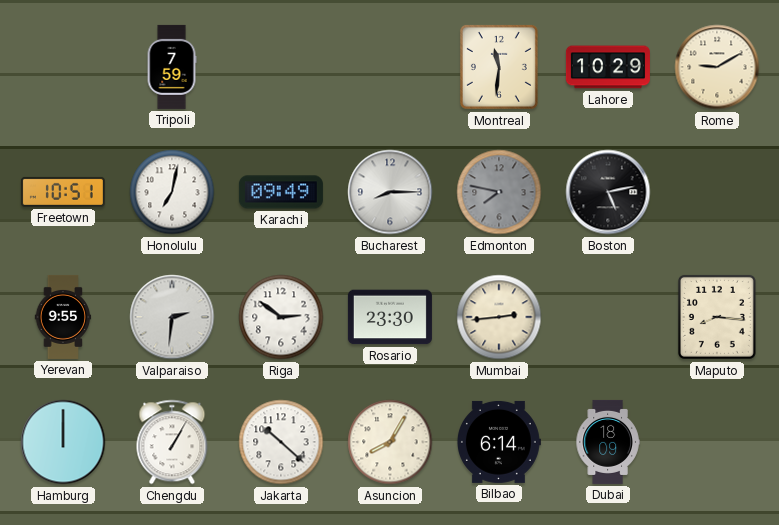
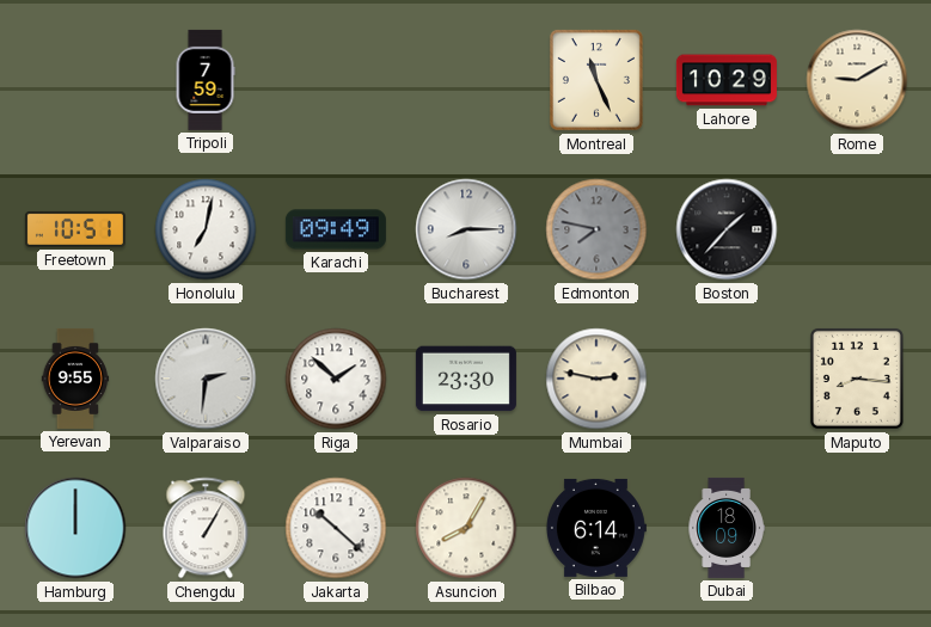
Montreal: 11:31 -> 11:26
Boston: 5:13 -> 1:37
Riga: 2:51 -> 1:52
Mumbai: 2:44 -> 2:47
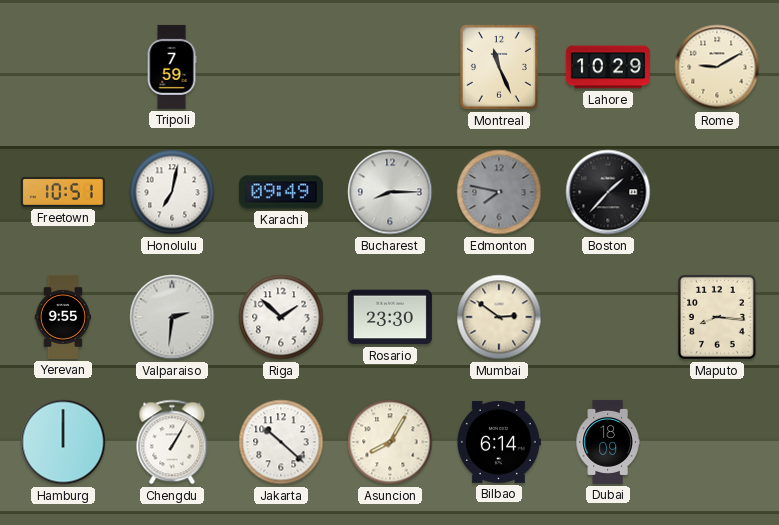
Mumbai: 2:47 -> 2:51
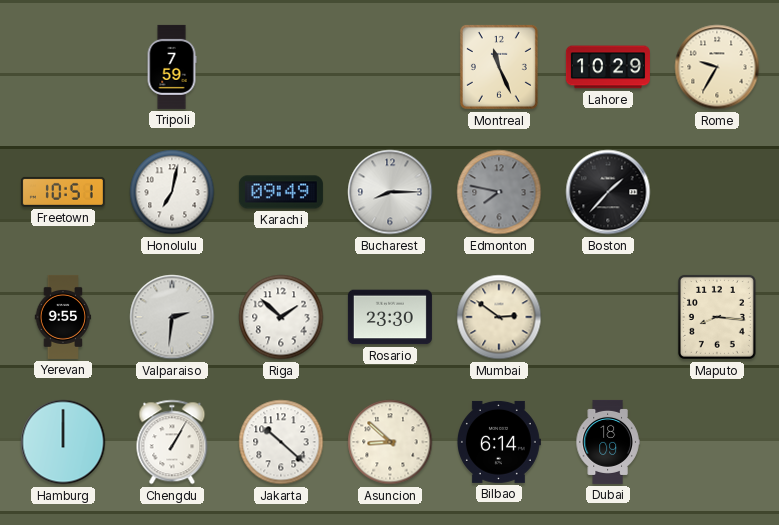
Rome: 9:10 -> 9:35
Asuncion: 8:05 -> 8:52
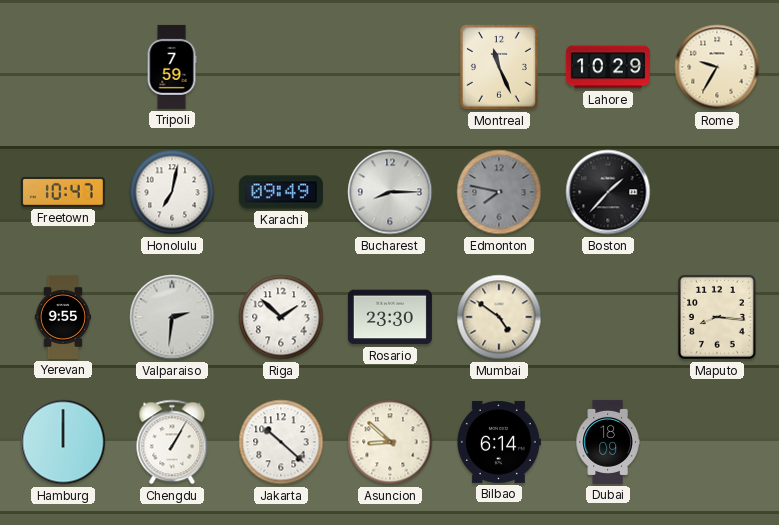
Freetown: 10:51 -> 10:47
Mumbai: 2:51 -> 4:51
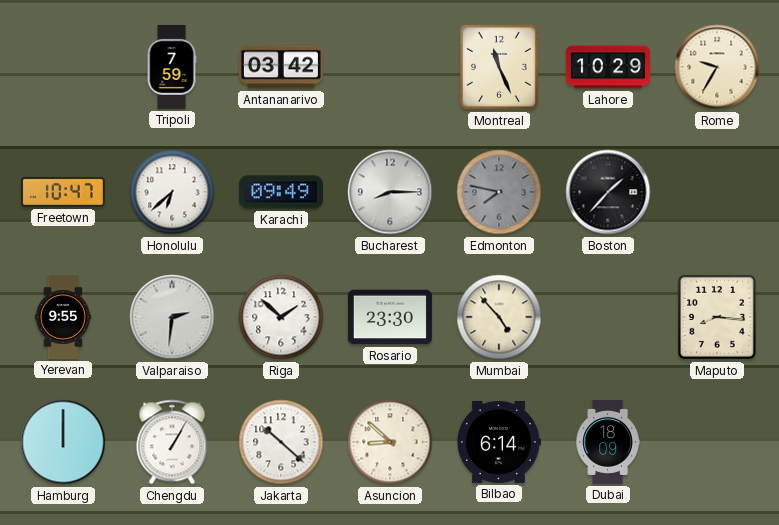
Antananarivo: none -> 03:42
Honolulu: 7:02 -> 6:38
Mumbai: 4:51 -> 4:53
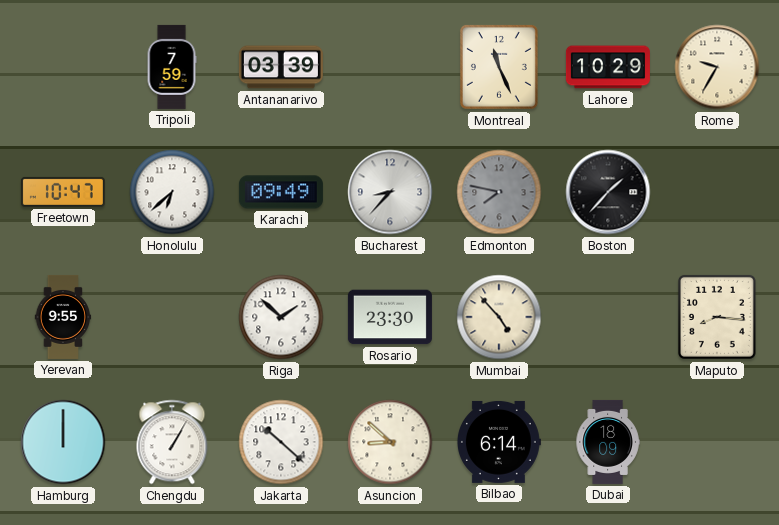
Antananarivo: 03:42 -> 03:39
Bucharest: 8:15 -> 8:37
Valparaiso: 2:31 -> none
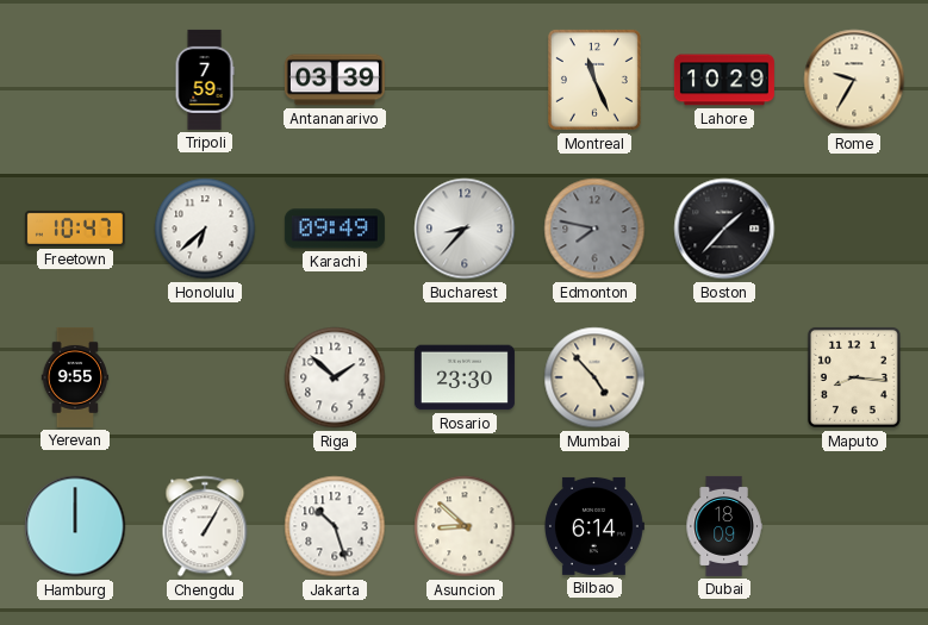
Jakarta: 10:22 -> 10:27
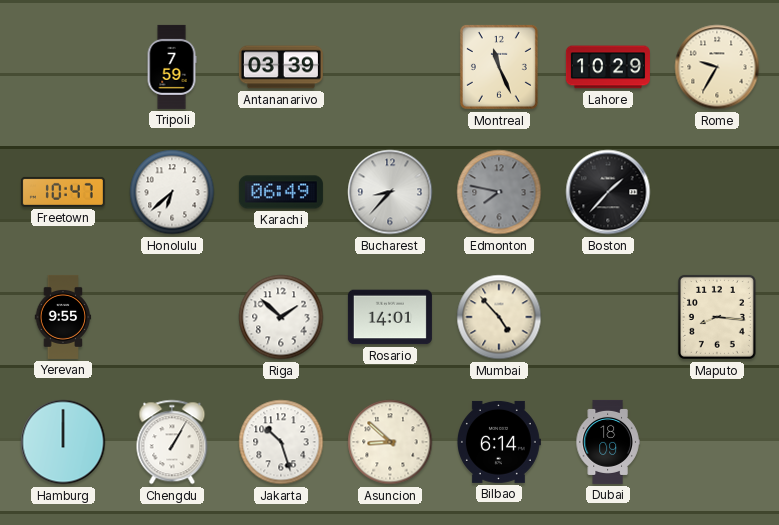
Karachi: 09:49 -> 06:49
Rosario: 23:30 -> 14:01
